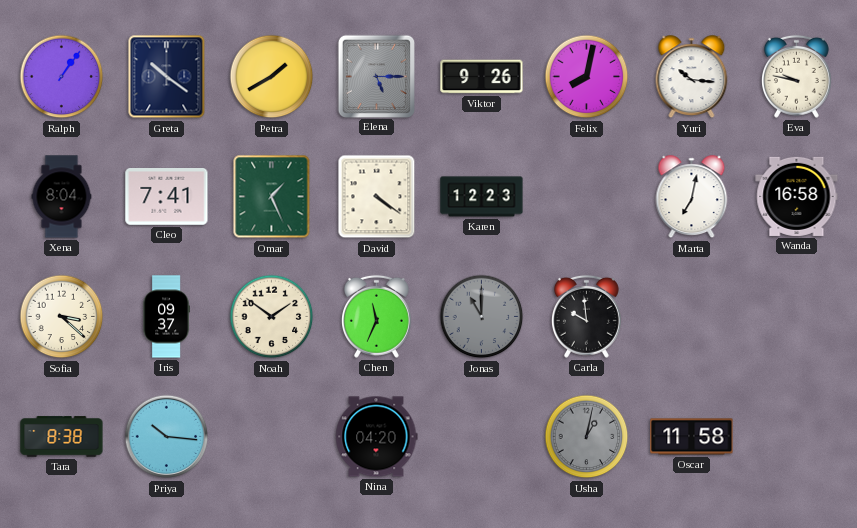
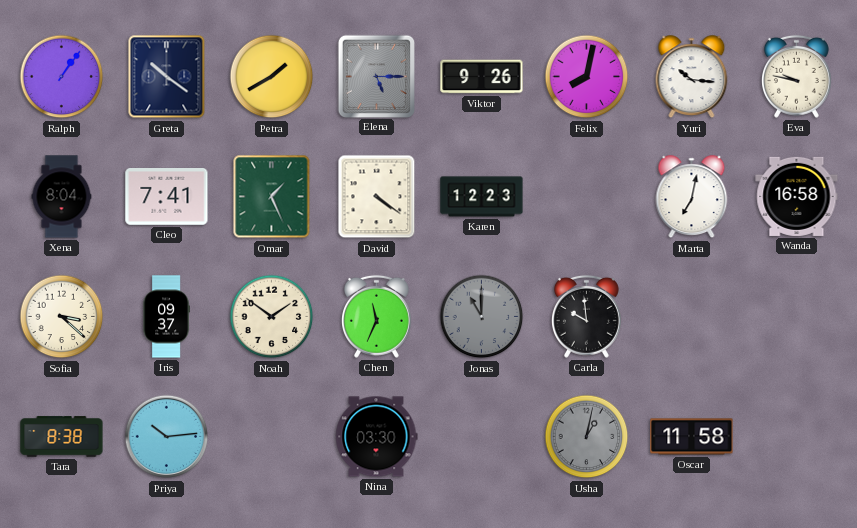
Priya: 10:16 -> 10:14
Nina: 04:20 -> 03:30
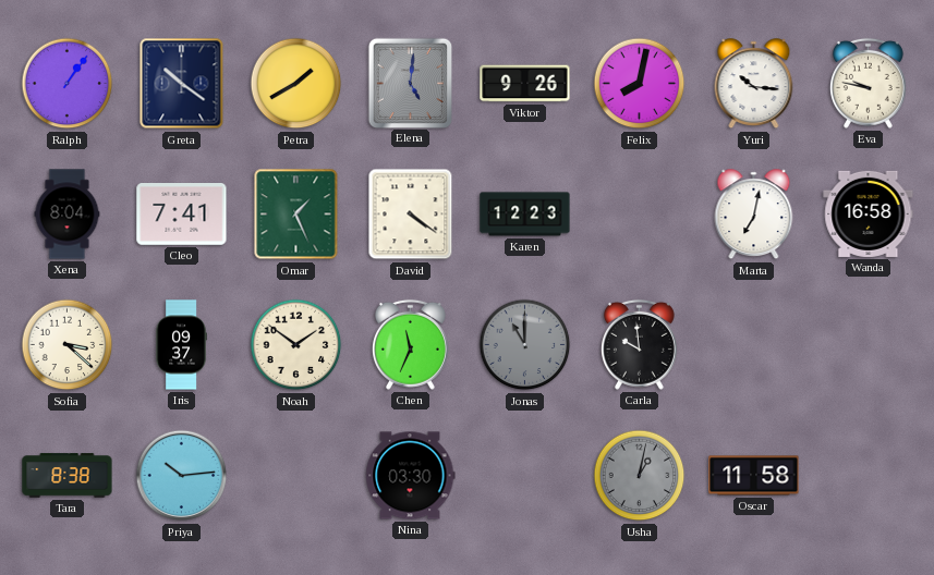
Elena: 5:15 -> 5:01
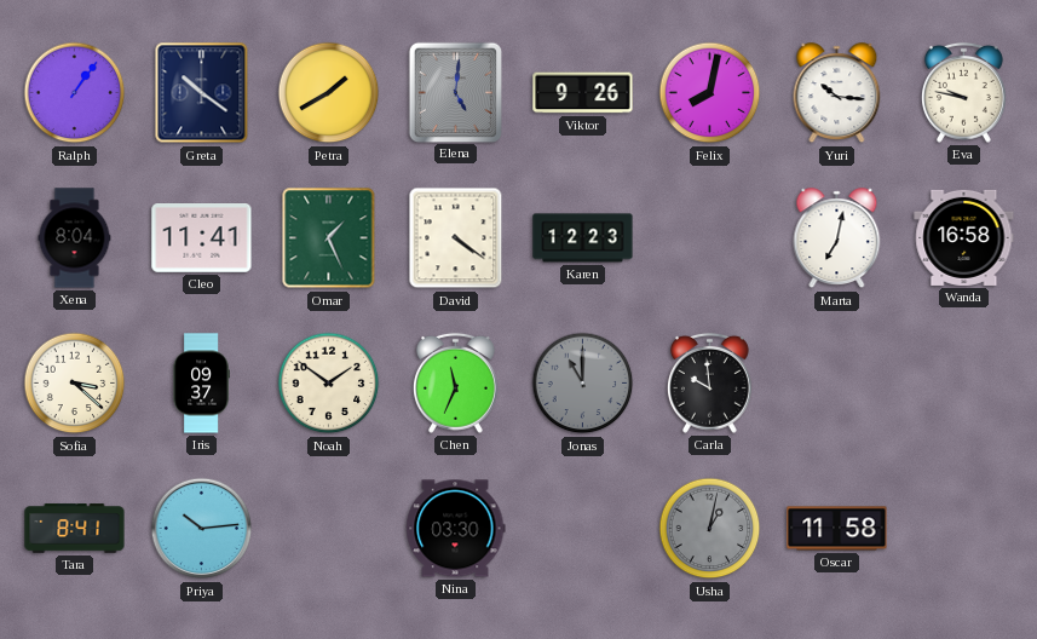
Cleo: 7:41 -> 11:41
Tara: 8:38 -> 8:41
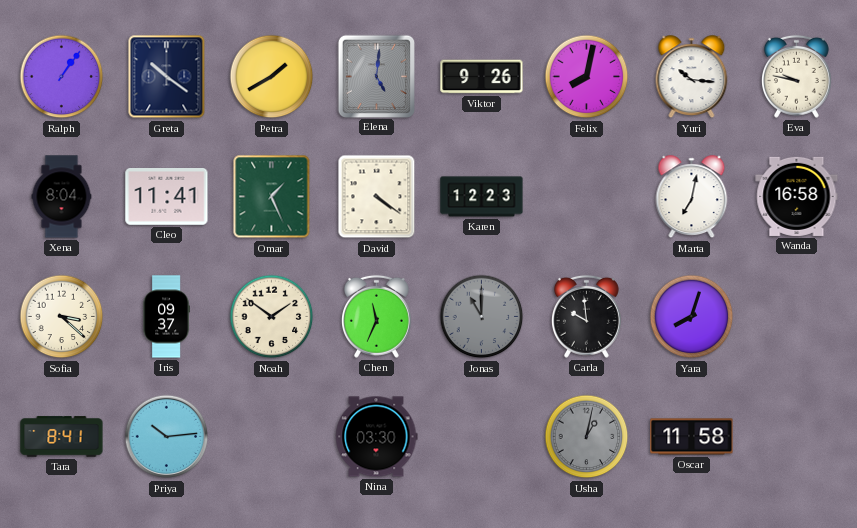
Yara: none -> 8:03
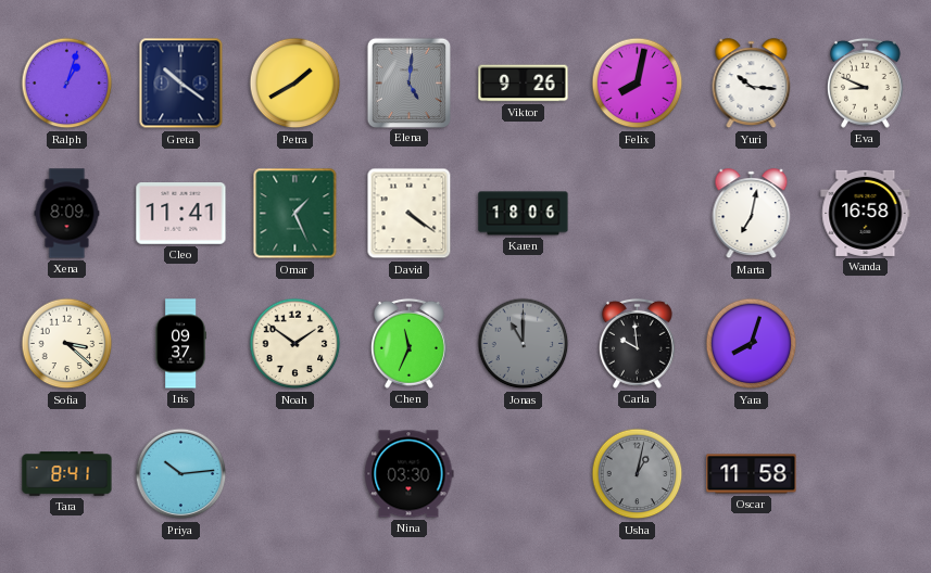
Ralph: 1:06 -> 1:03
Eva: 9:47 -> 8:49
Xena: 8:04 -> 8:09
Karen: 12:23 -> 18:06
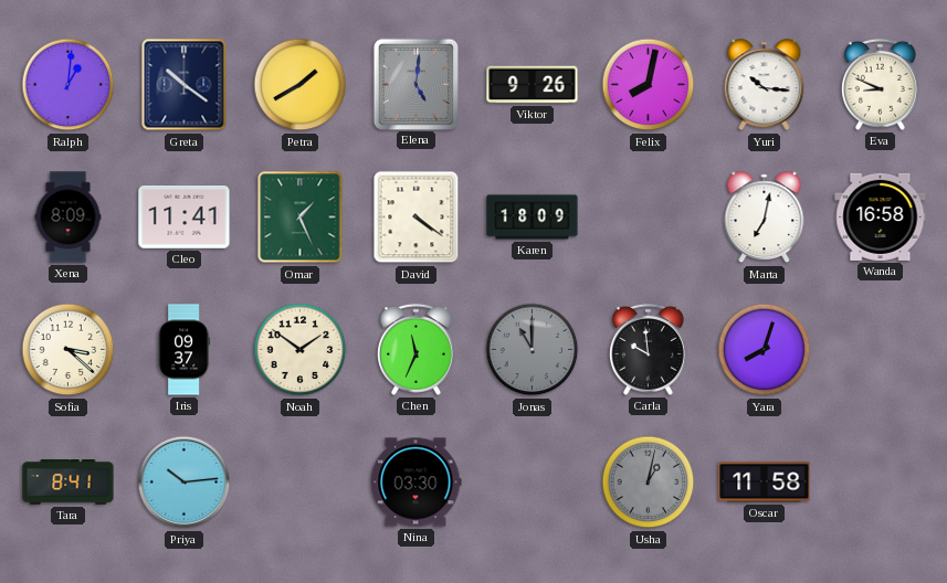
Ralph: 1:03 -> 1:01
Karen: 18:06 -> 18:09
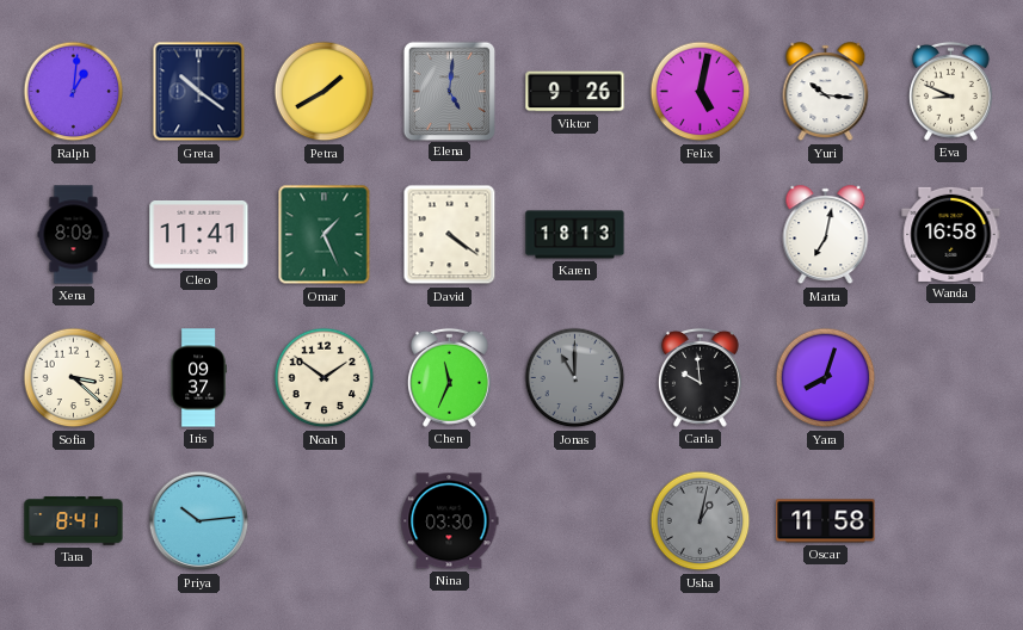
Felix: 8:02 -> 5:02
Karen: 18:09 -> 18:13
